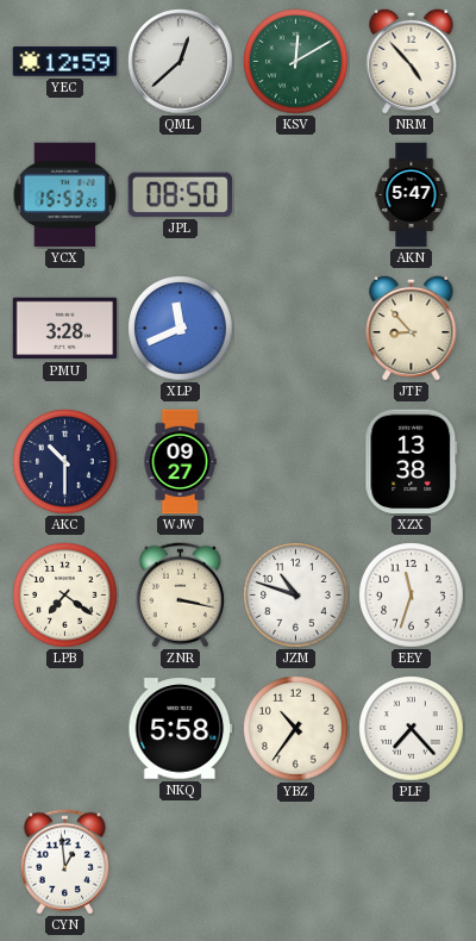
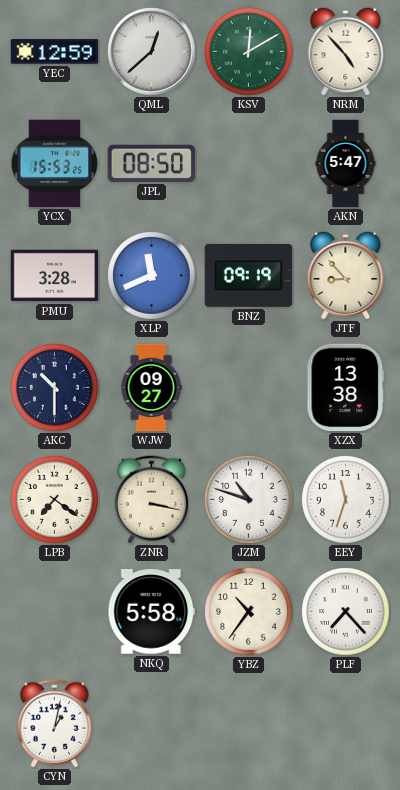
BNZ: none -> 09:19
CYN: 12:59 -> 1:02
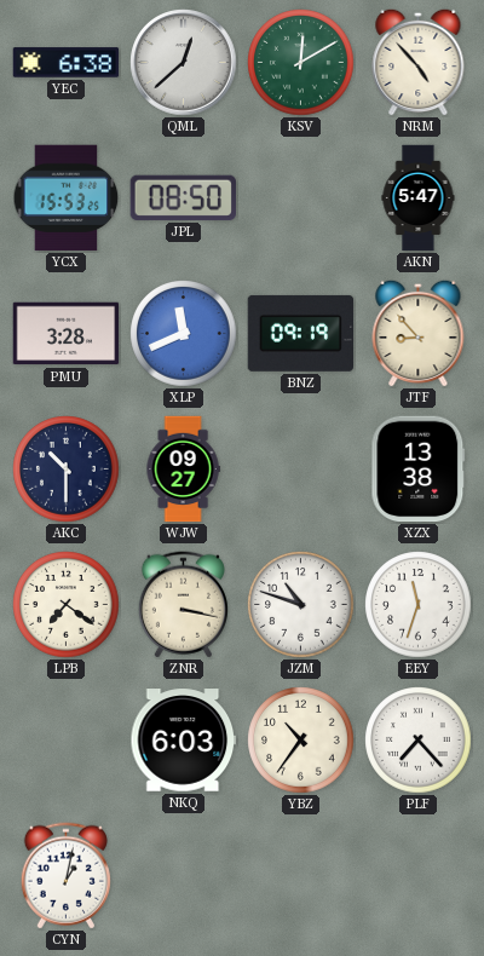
YEC: 12:59 -> 6:38
NKQ: 5:58 -> 6:03
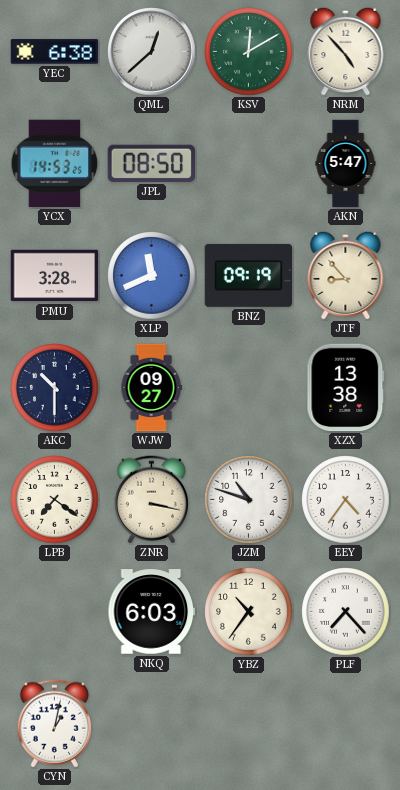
YCX: 15:53 -> 14:53
EEY: 11:33 -> 4:36
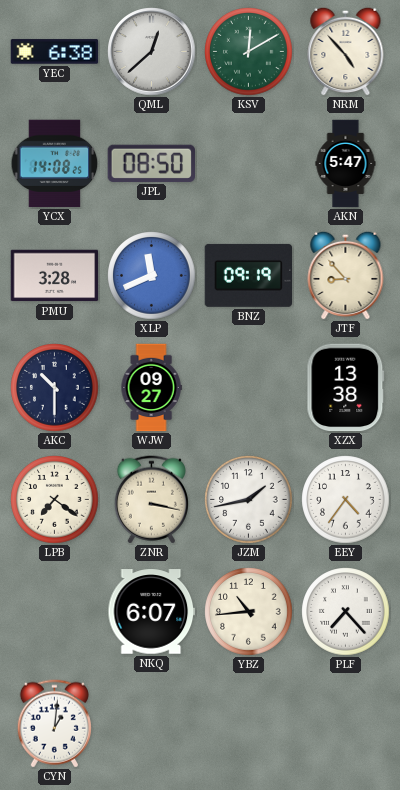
YCX: 14:53 -> 14:08
JZM: 10:48 -> 1:43
NKQ: 6:03 -> 6:07
YBZ: 10:36 -> 10:44
CYN: 1:02 -> 1:01
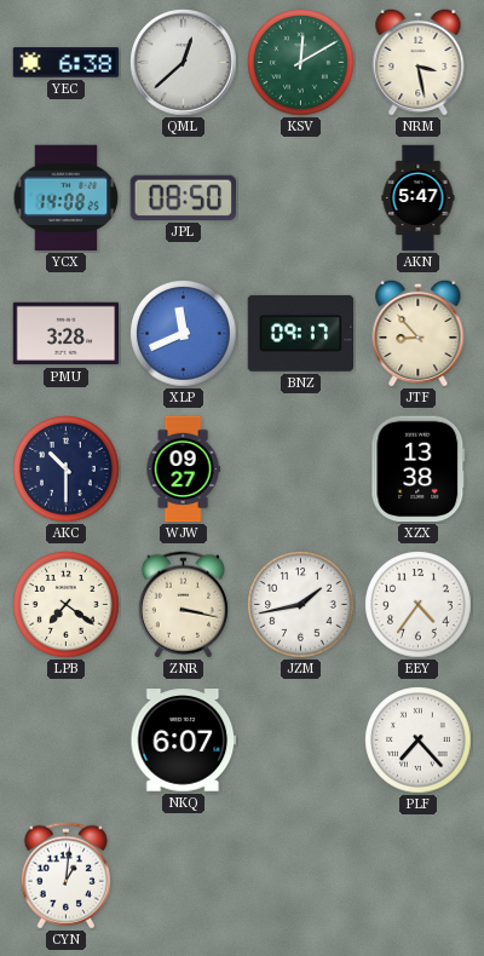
NRM: 4:53 -> 3:28
BNZ: 09:19 -> 09:17
YBZ: 10:44 -> none
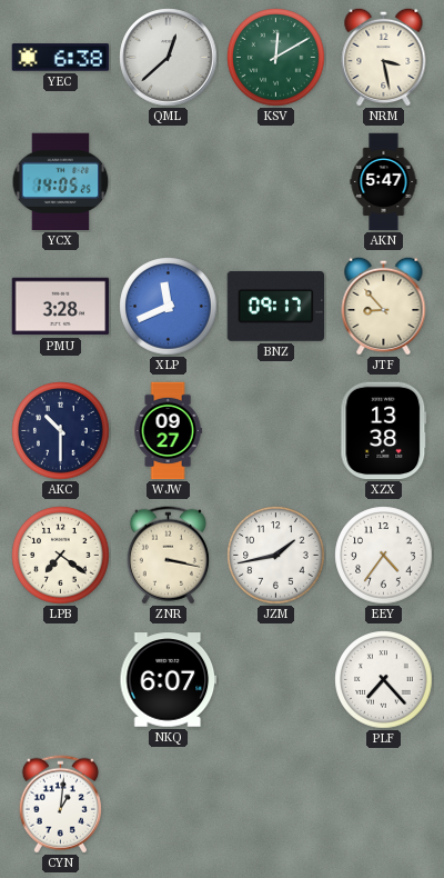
YCX: 14:08 -> 14:05
JPL: 08:50 -> none
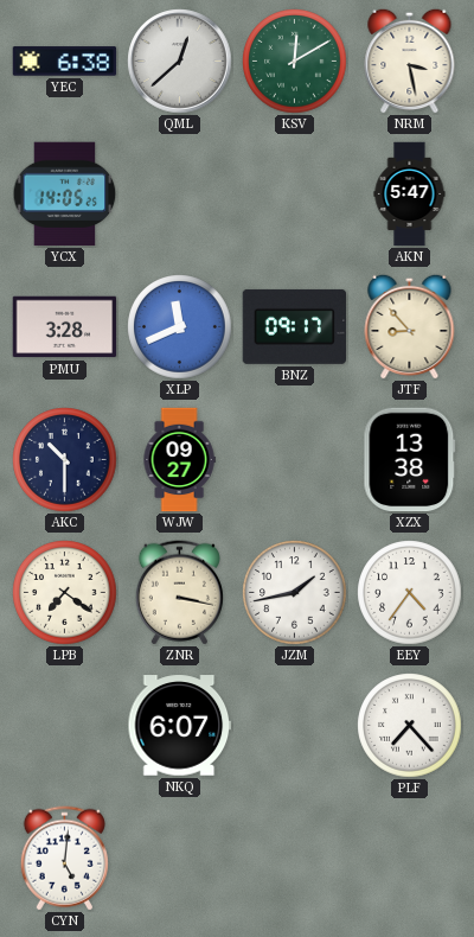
CYN: 1:01 -> 5:01
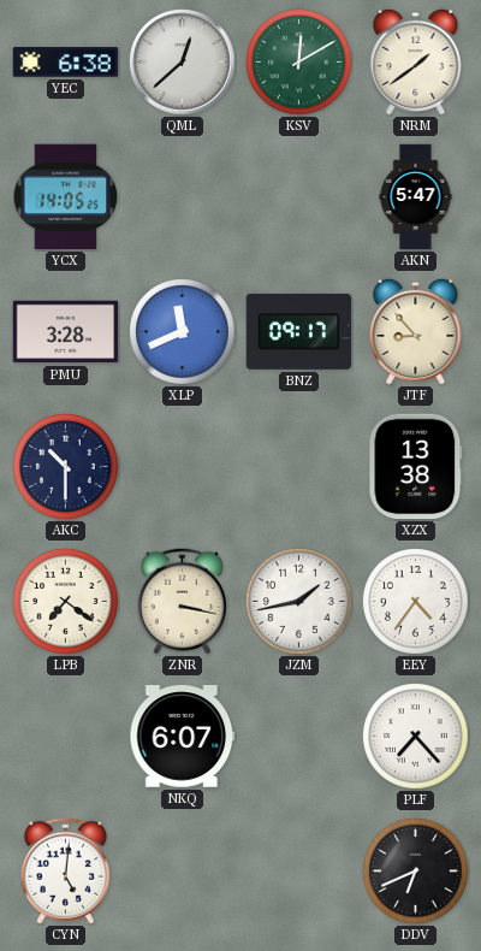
NRM: 3:28 -> 1:39
WJW: 09:27 -> none
DDV: none -> 6:41
